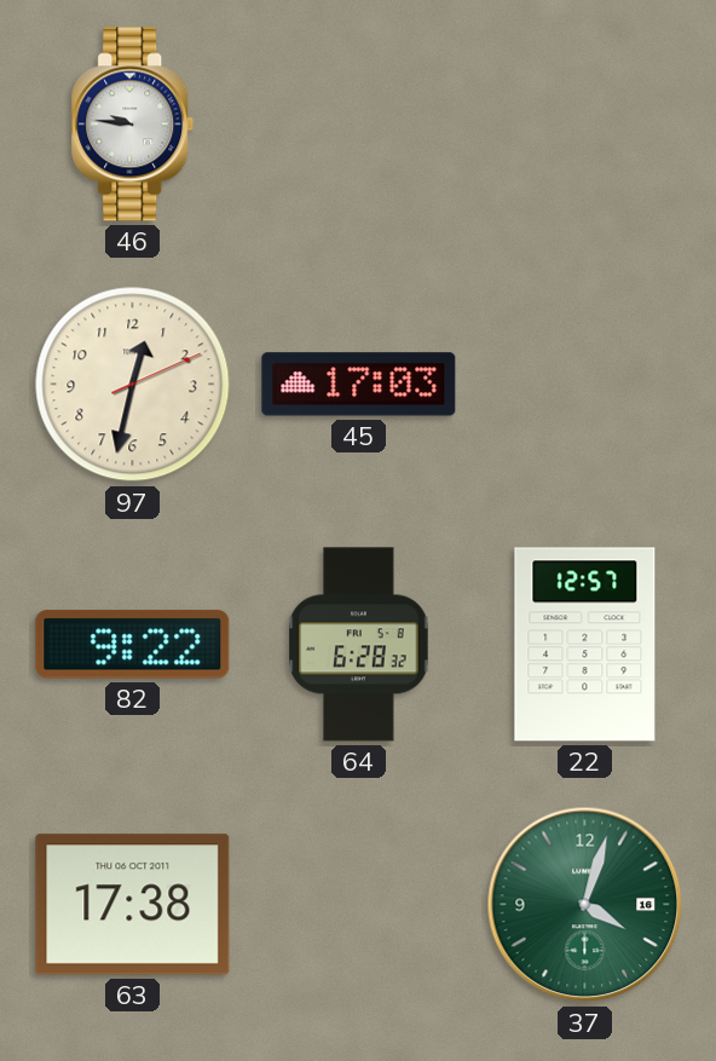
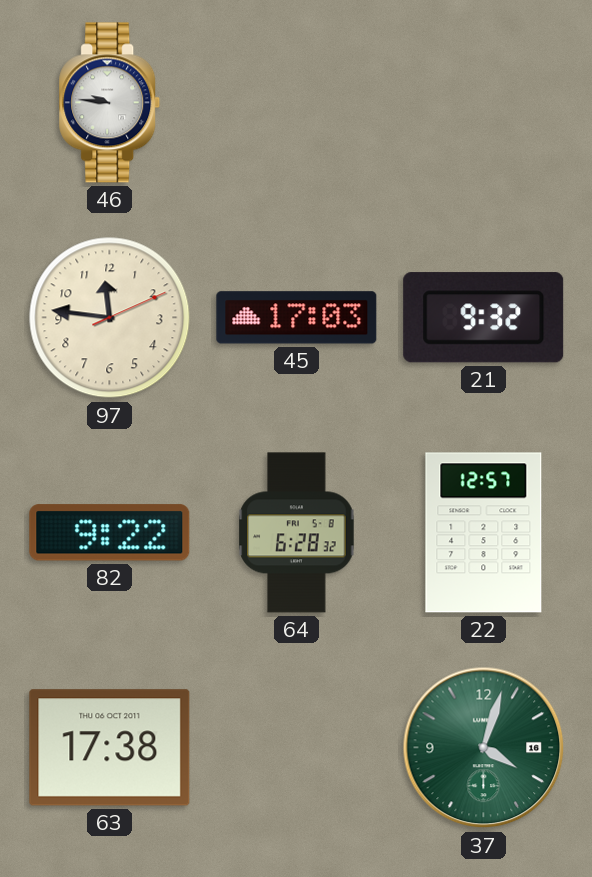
97: 12:32 -> 11:46
21: none -> 9:32
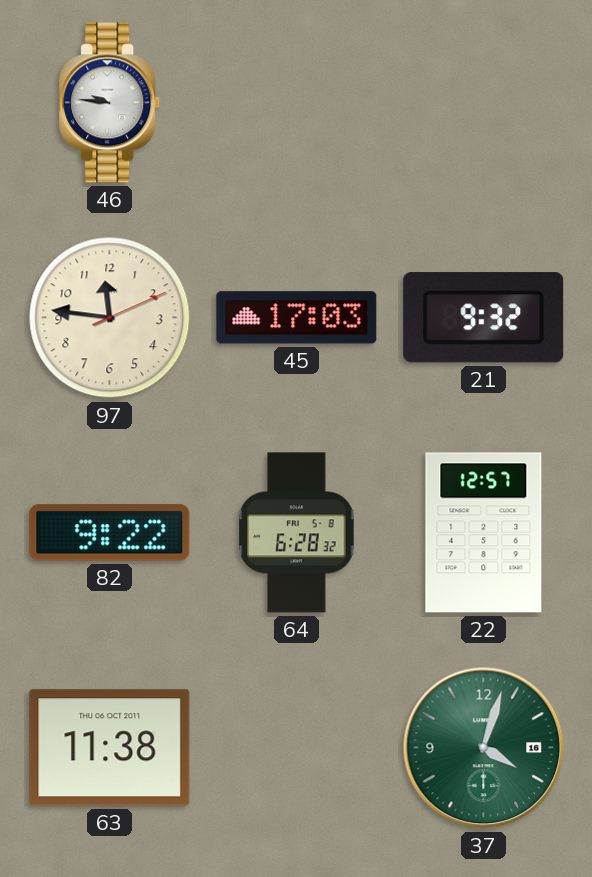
63: 17:38 -> 11:38
